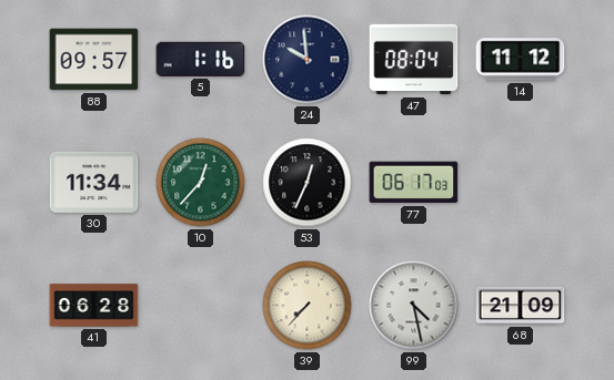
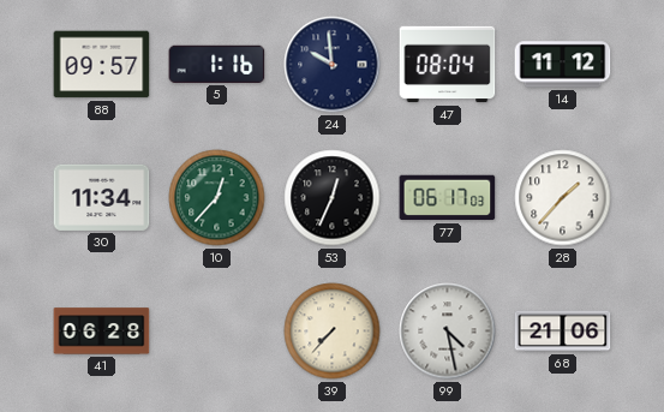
28: none -> 1:37
68: 21:09 -> 21:06
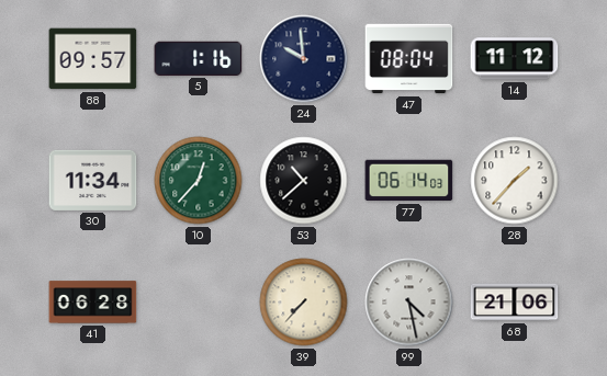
53: 12:34 -> 10:38
77: 06:17 -> 06:14
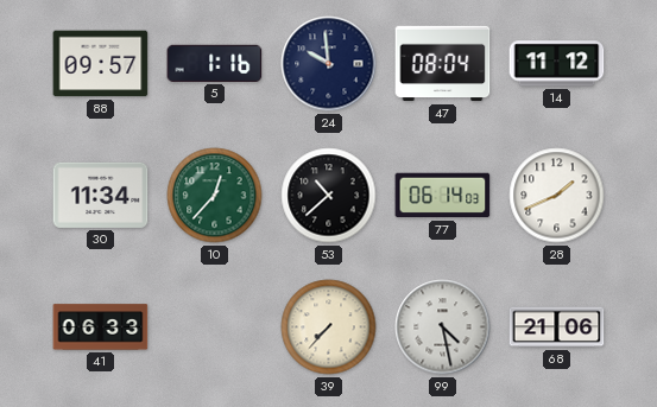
28: 1:37 -> 1:41
41: 06:28 -> 06:33
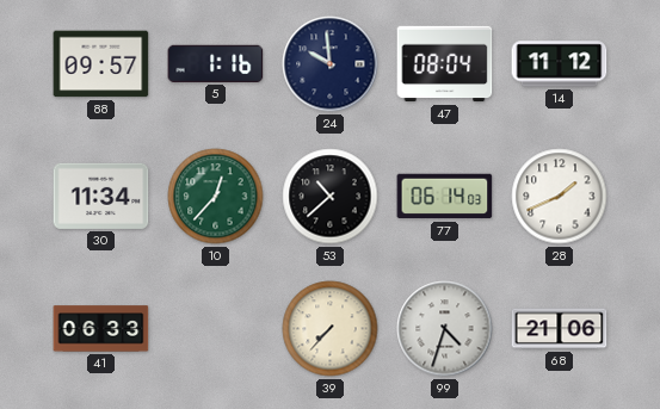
99: 4:28 -> 4:33
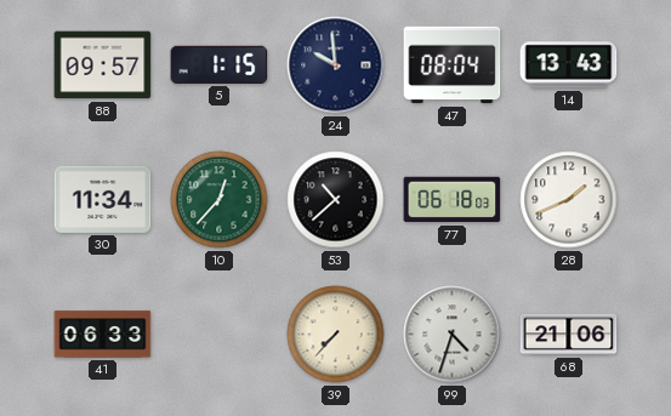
5: 1:16 -> 1:15
14: 11:12 -> 13:43
77: 06:14 -> 06:18
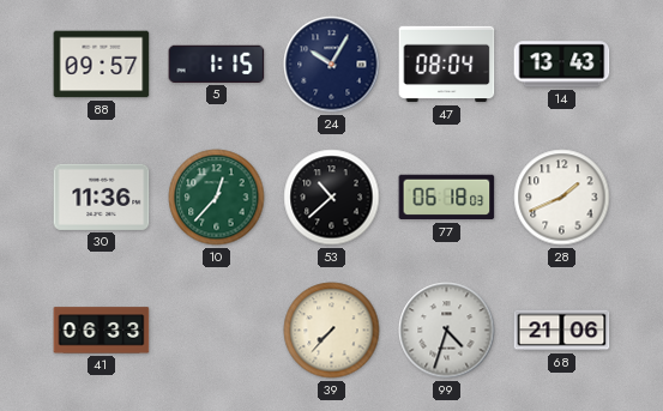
24: 9:59 -> 10:05
30: 11:34 -> 11:36
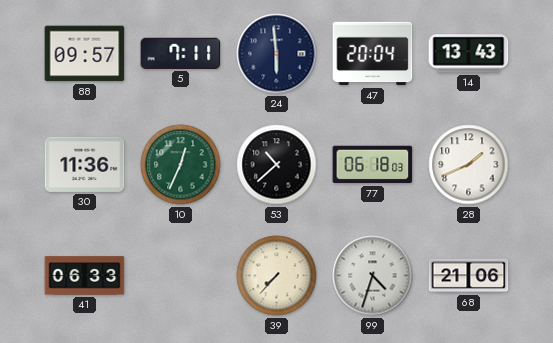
5: 1:15 -> 7:11
24: 10:05 -> 5:59
47: 08:04 -> 20:04
10: 12:37 -> 12:34
